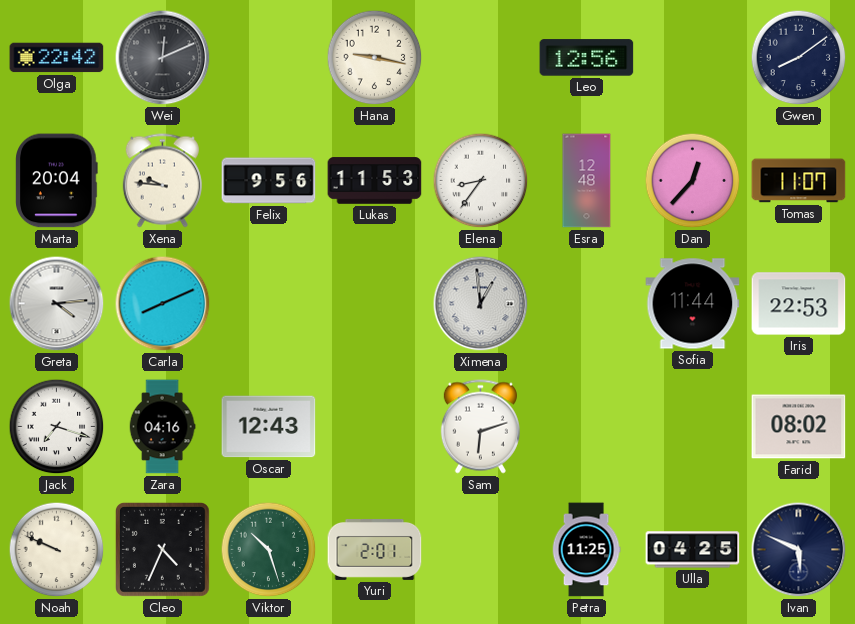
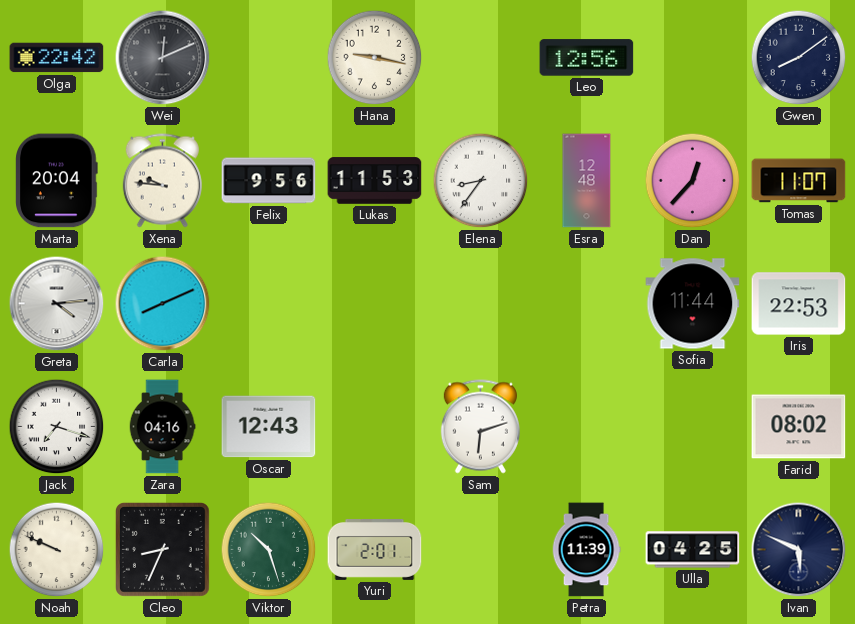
Ximena: 12:59 -> none
Cleo: 4:34 -> 8:34
Petra: 11:25 -> 11:39
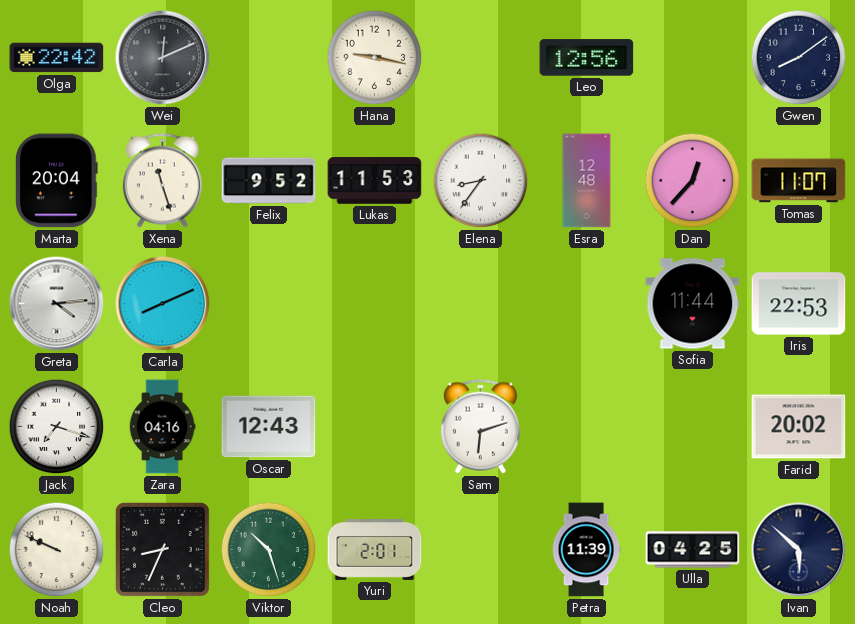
Xena: 9:46 -> 11:27
Felix: 9:56 -> 9:52
Farid: 08:02 -> 20:02
Ivan: 5:49 -> 5:52
